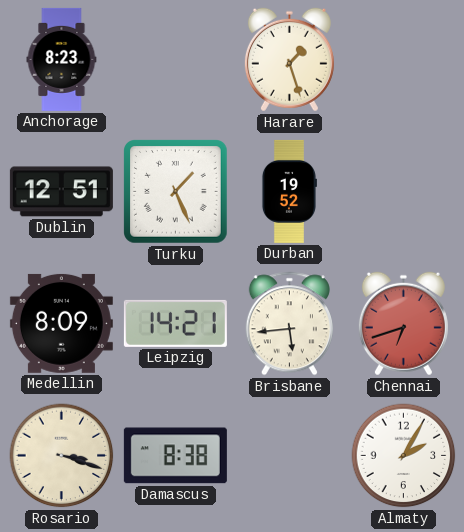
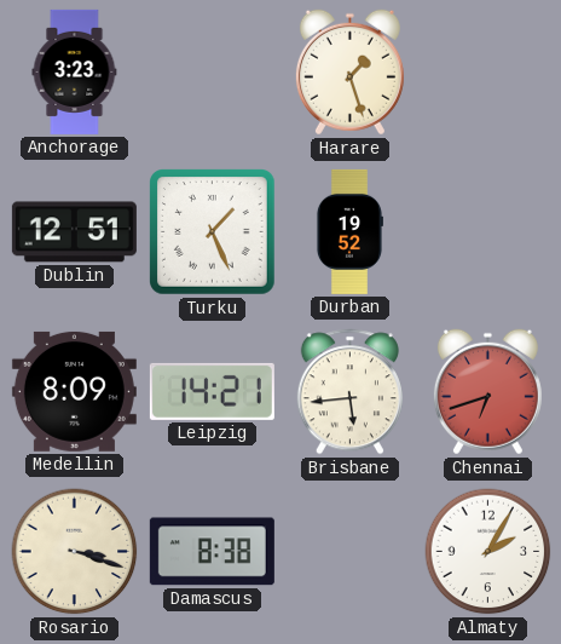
Anchorage: 8:23 -> 3:23
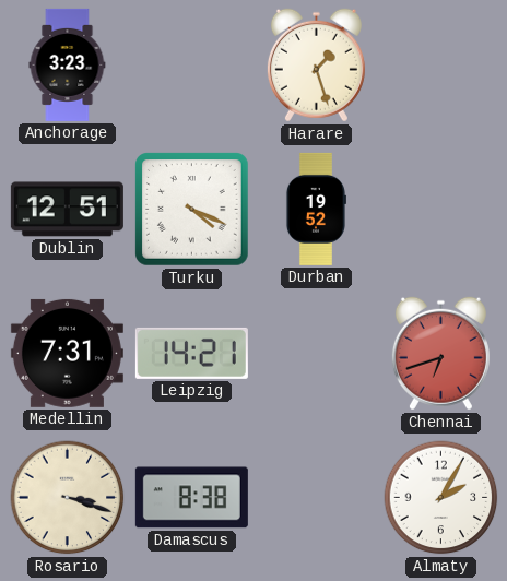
Turku: 1:26 -> 4:19
Medellin: 8:09 -> 7:31
Brisbane: 5:44 -> none
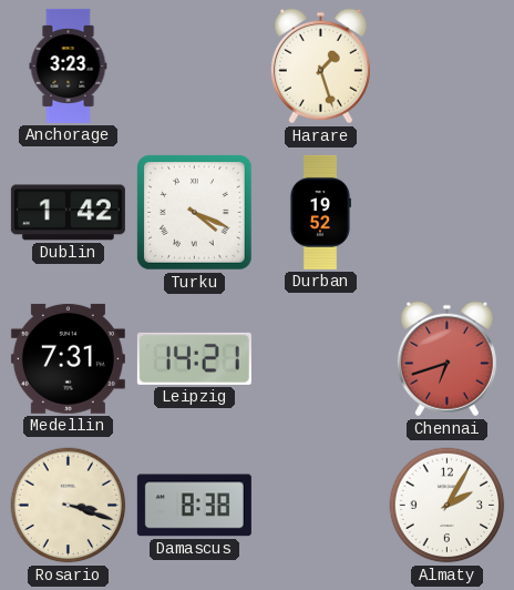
Dublin: 12:51 -> 1:42
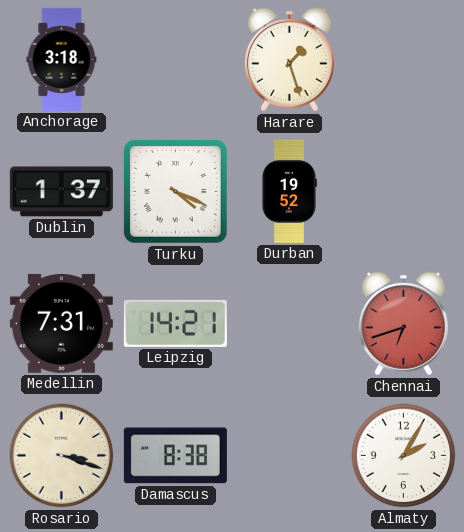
Anchorage: 3:23 -> 3:18
Dublin: 1:42 -> 1:37
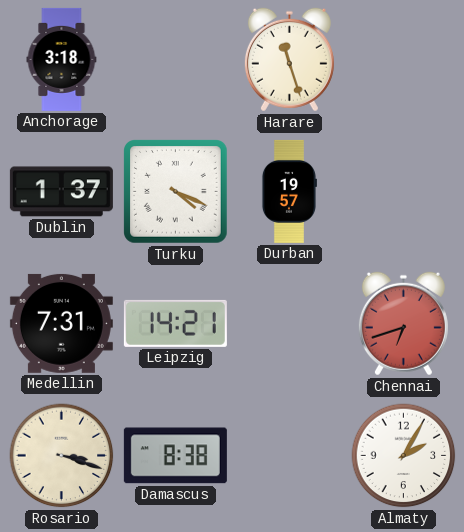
Harare: 1:27 -> 11:27
Durban: 19:52 -> 19:57
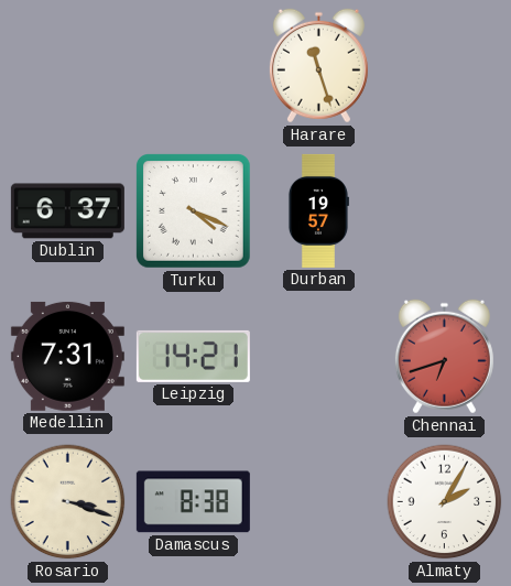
Anchorage: 3:18 -> none
Dublin: 1:37 -> 6:37
